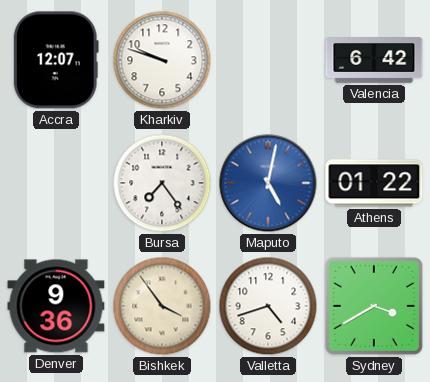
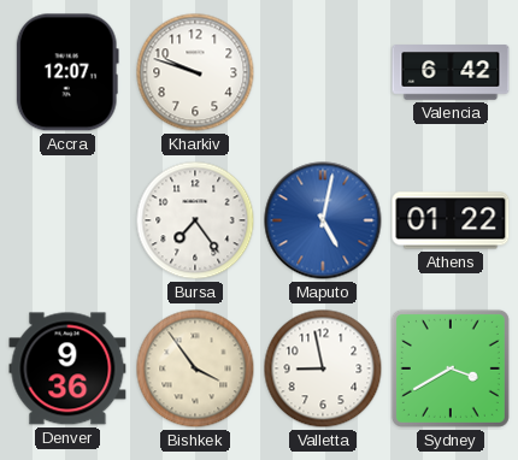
Valletta: 4:42 -> 8:58
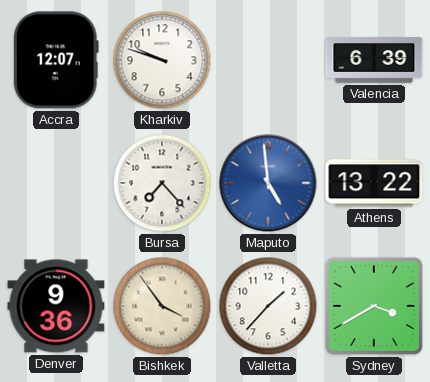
Valencia: 6:42 -> 6:39
Bursa: 7:24 -> 7:23
Maputo: 5:02 -> 4:59
Athens: 01:22 -> 13:22
Valletta: 8:58 -> 1:37
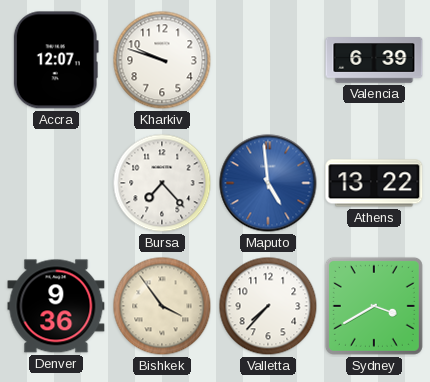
Valletta: 1:37 -> 7:37
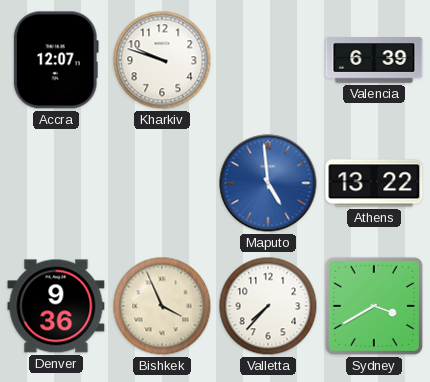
Bursa: 7:23 -> none
Bishkek: 3:54 -> 3:56
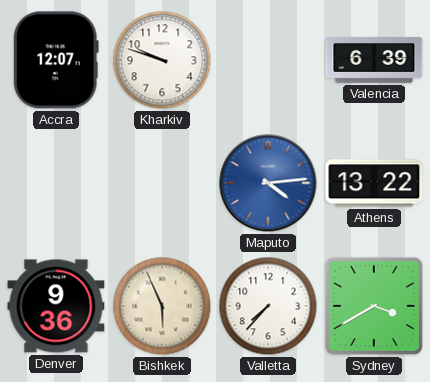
Maputo: 4:59 -> 4:14
Bishkek: 3:56 -> 5:56
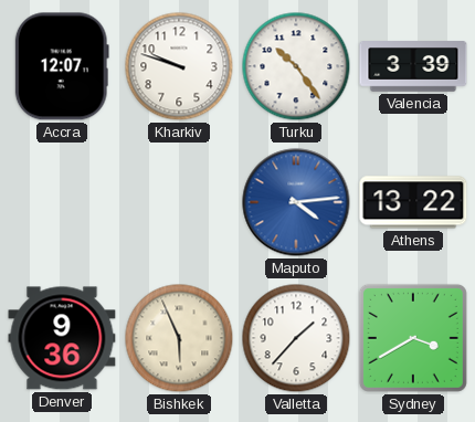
Turku: none -> 10:24
Valencia: 6:39 -> 3:39
Valletta: 7:37 -> 1:37
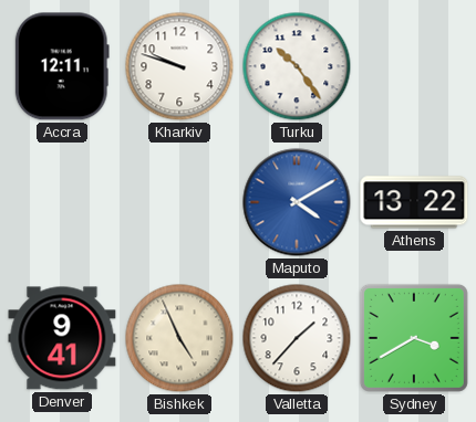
Accra: 12:07 -> 12:11
Valencia: 3:39 -> none
Maputo: 4:14 -> 4:10
Denver: 9:36 -> 9:41
Bishkek: 5:56 -> 4:56
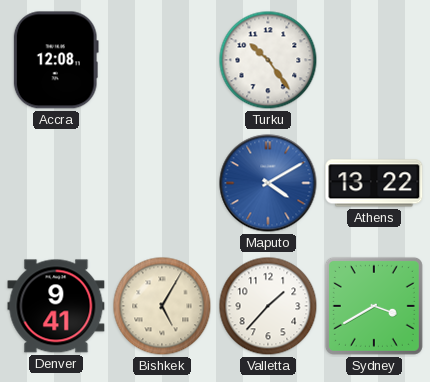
Accra: 12:11 -> 12:08
Kharkiv: 9:48 -> none
Bishkek: 4:56 -> 5:05
